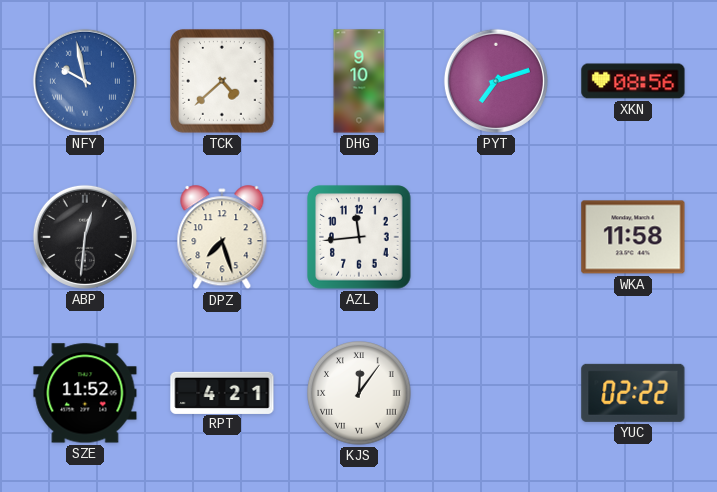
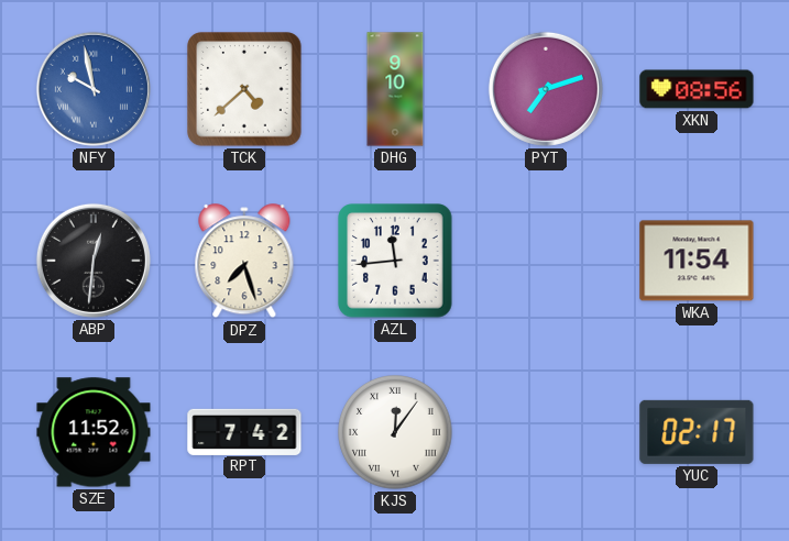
WKA: 11:58 -> 11:54
RPT: 4:21 -> 7:42
YUC: 02:22 -> 02:17
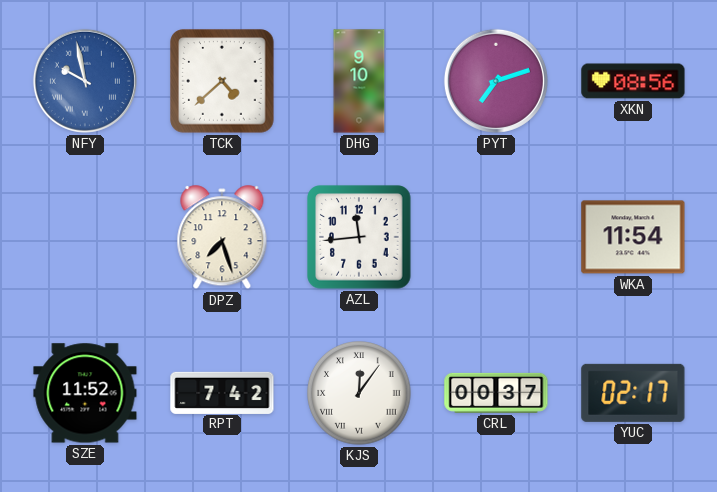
ABP: 12:31 -> none
CRL: none -> 00:37
